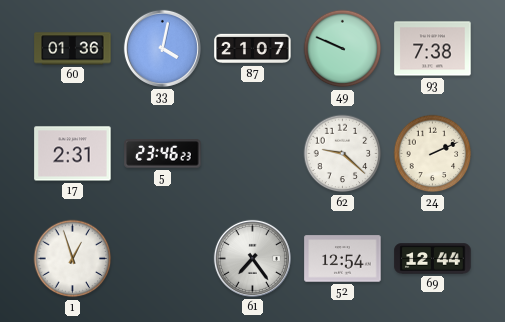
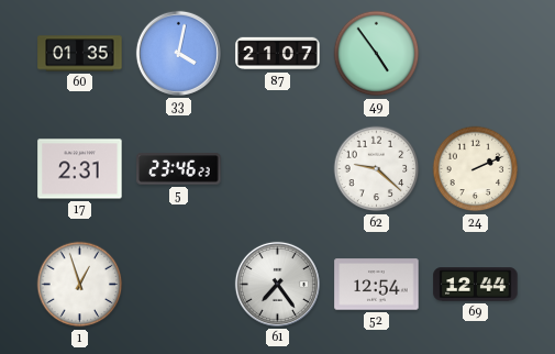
60: 01:36 -> 01:35
49: 9:49 -> 4:54
93: 7:38 -> none
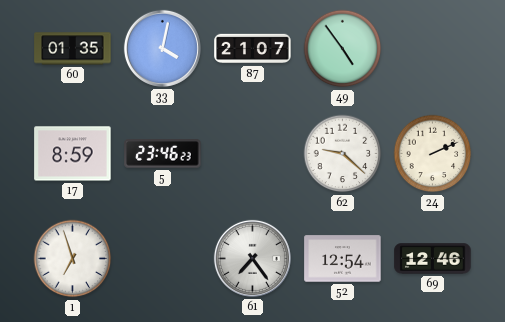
17: 2:31 -> 8:59
1: 12:57 -> 6:57
69: 12:44 -> 12:46
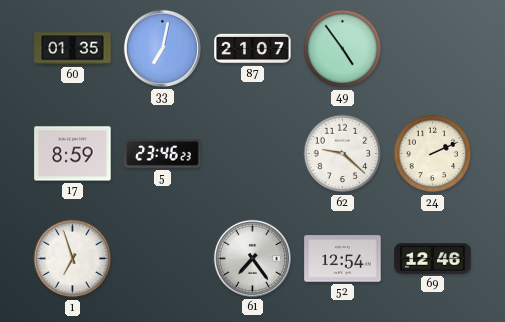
33: 4:02 -> 7:02
